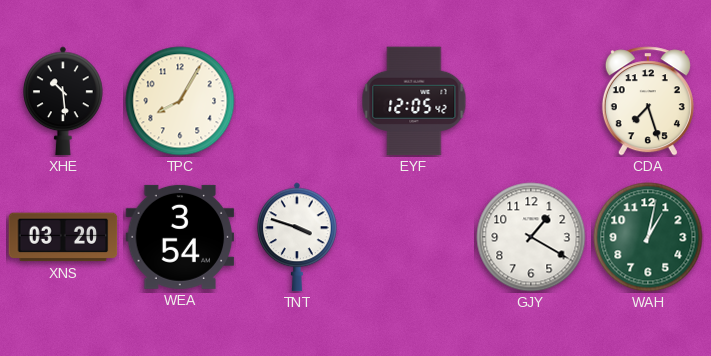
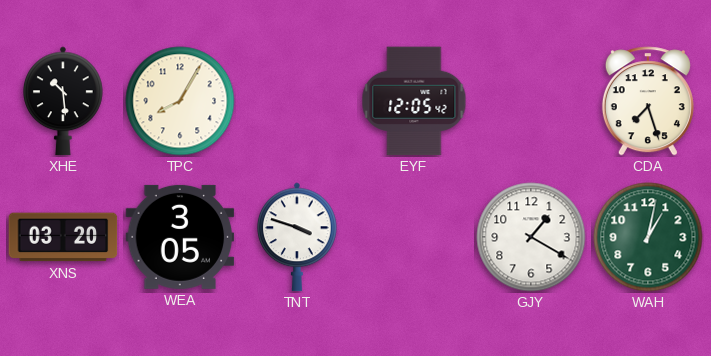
WEA: 3:54 -> 3:05
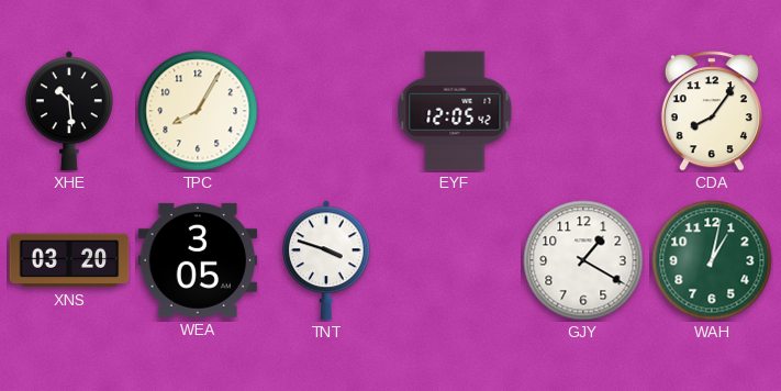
CDA: 7:27 -> 8:06
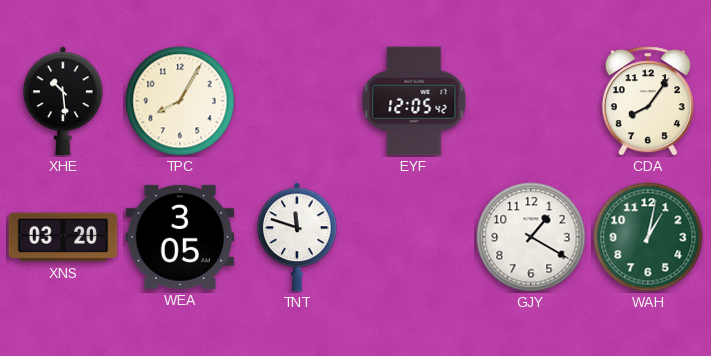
TNT: 3:48 -> 11:48
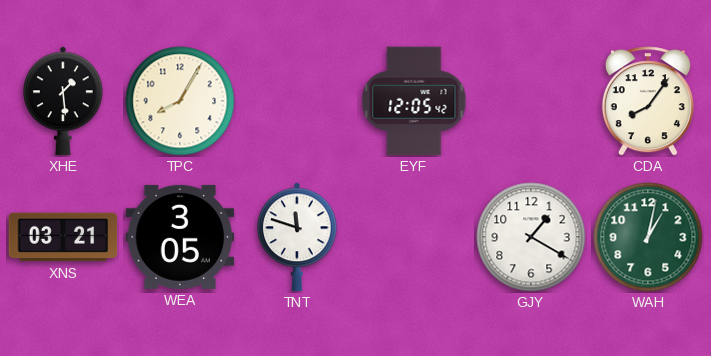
XHE: 10:29 -> 1:29
XNS: 03:20 -> 03:21
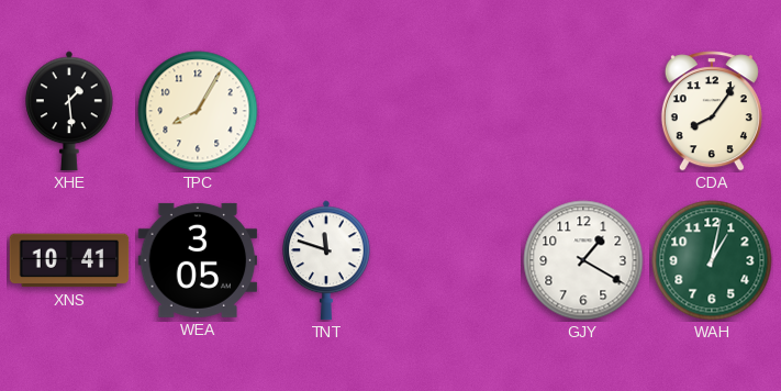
EYF: 12:05 -> none
XNS: 03:21 -> 10:41
